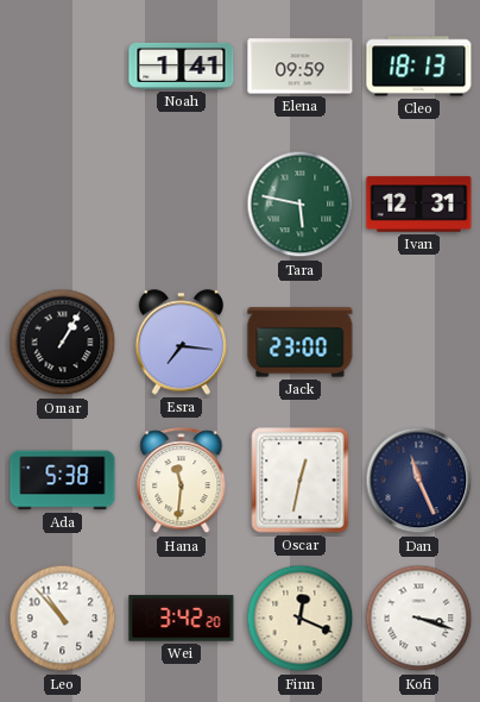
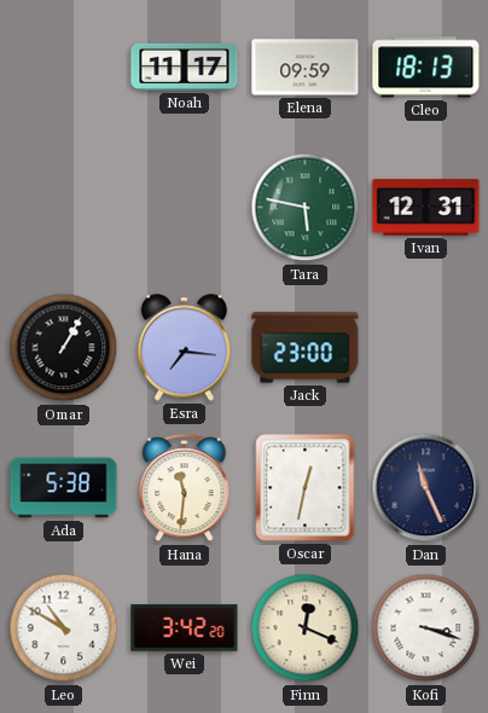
Noah: 1:41 -> 11:17
Leo: 10:53 -> 10:50
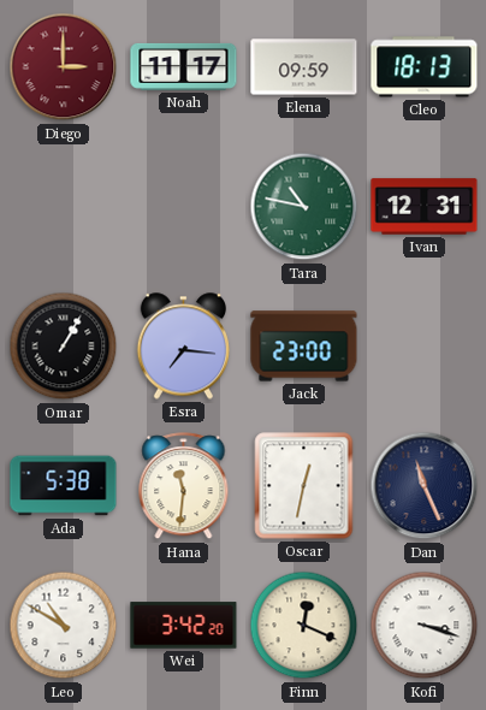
Diego: none -> 3:00
Tara: 5:47 -> 10:47
